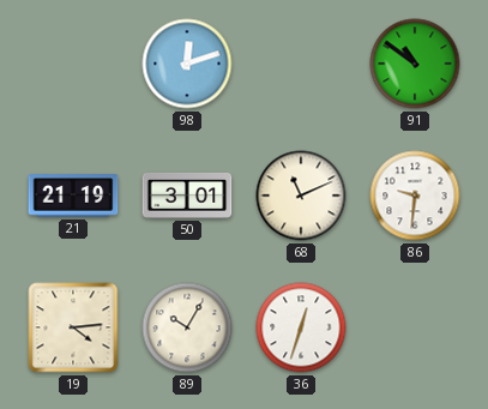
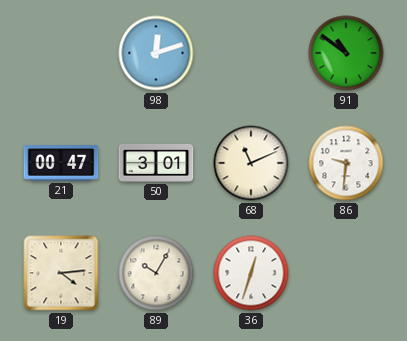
21: 21:19 -> 00:47
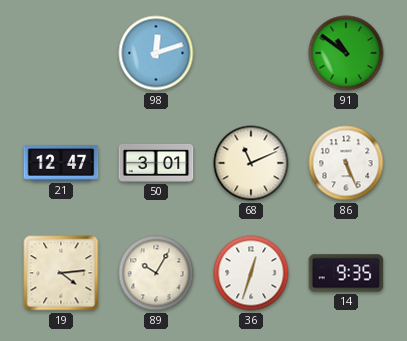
21: 00:47 -> 12:47
86: 9:31 -> 5:26
14: none -> 9:35
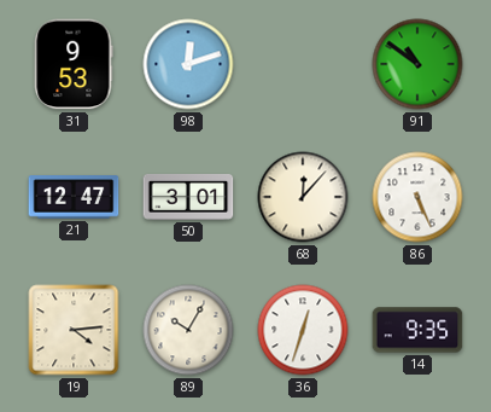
31: none -> 9:53
68: 11:11 -> 12:07
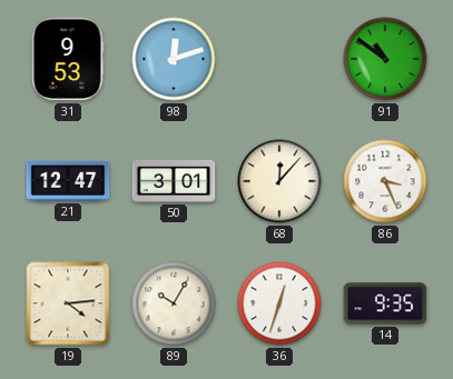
86: 5:26 -> 3:26
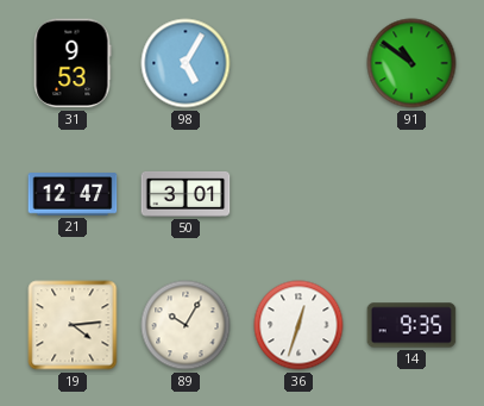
98: 12:12 -> 5:05
68: 12:07 -> none
86: 3:26 -> none
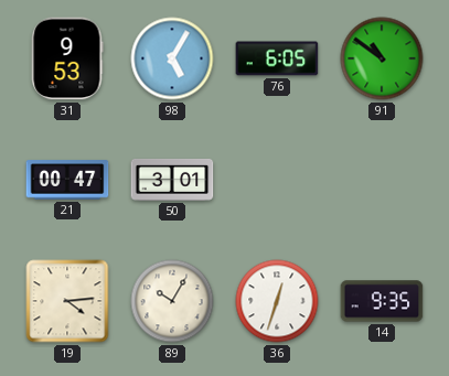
76: none -> 6:05
21: 12:47 -> 00:47
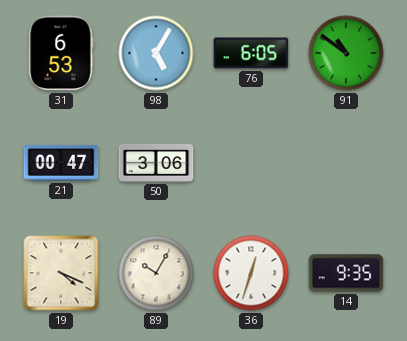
31: 9:53 -> 6:53
50: 3:01 -> 3:06
19: 4:14 -> 4:19
